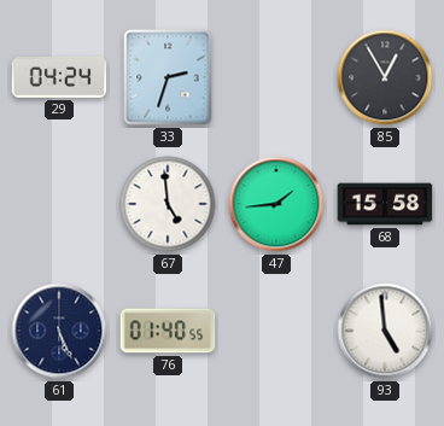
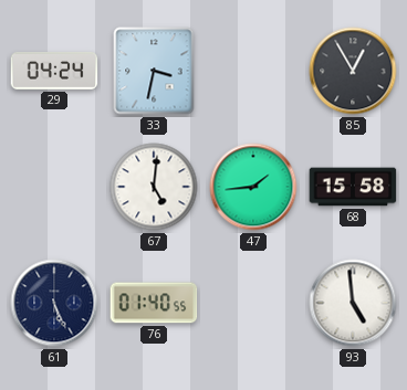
33: 2:33 -> 3:32
67: 4:59 -> 5:01
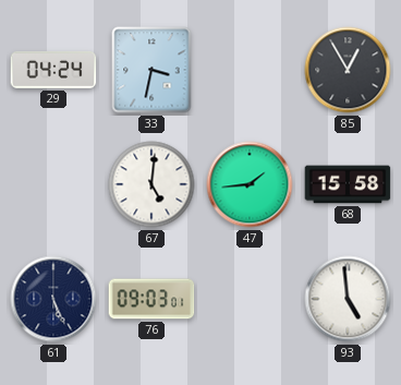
76: 01:40 -> 09:03
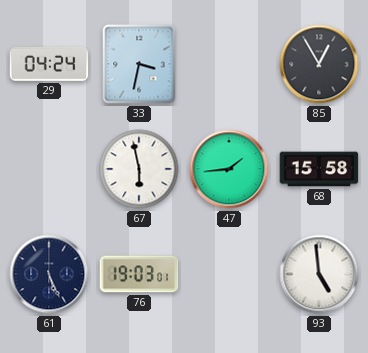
67: 5:01 -> 5:58
76: 09:03 -> 19:03
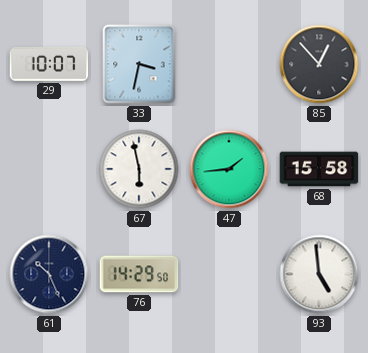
29: 04:24 -> 10:07
85: 12:55 -> 12:53
61: 5:26 -> 10:26
76: 19:03 -> 14:29
